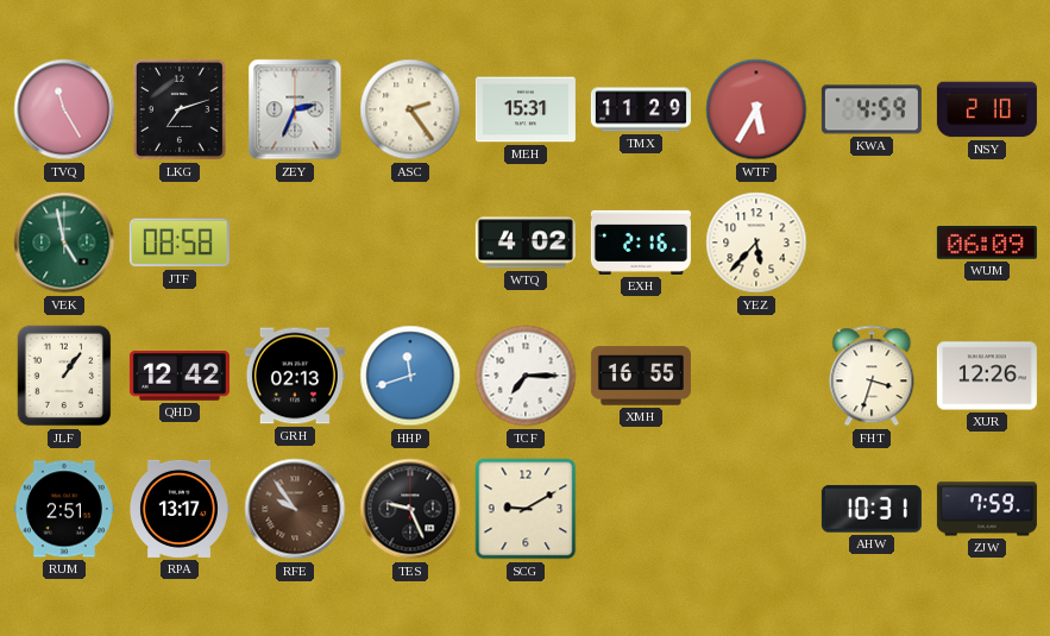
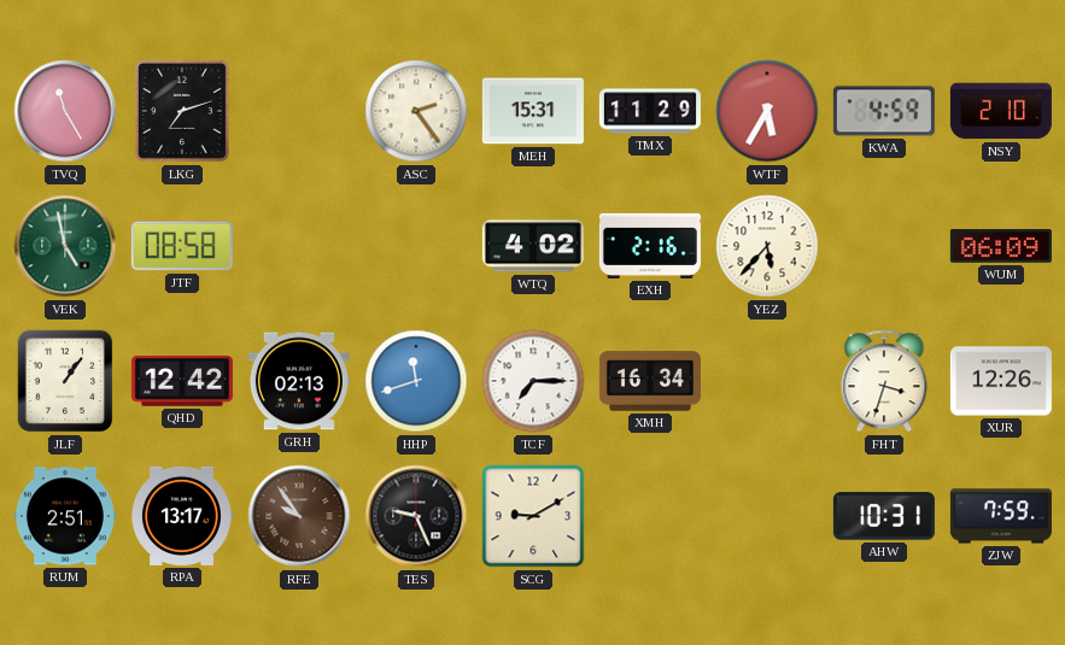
ZEY: 2:34 -> none
XMH: 16:55 -> 16:34
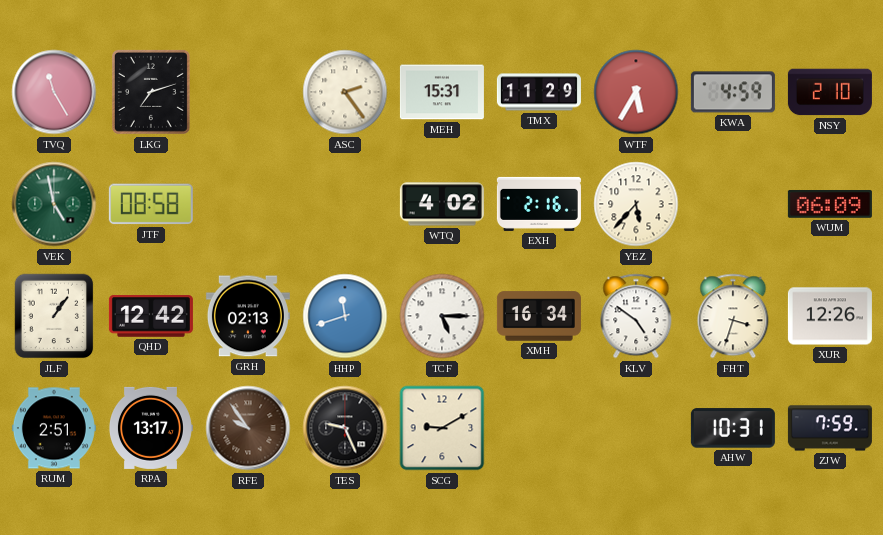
TCF: 7:15 -> 5:15
KLV: none -> 4:51
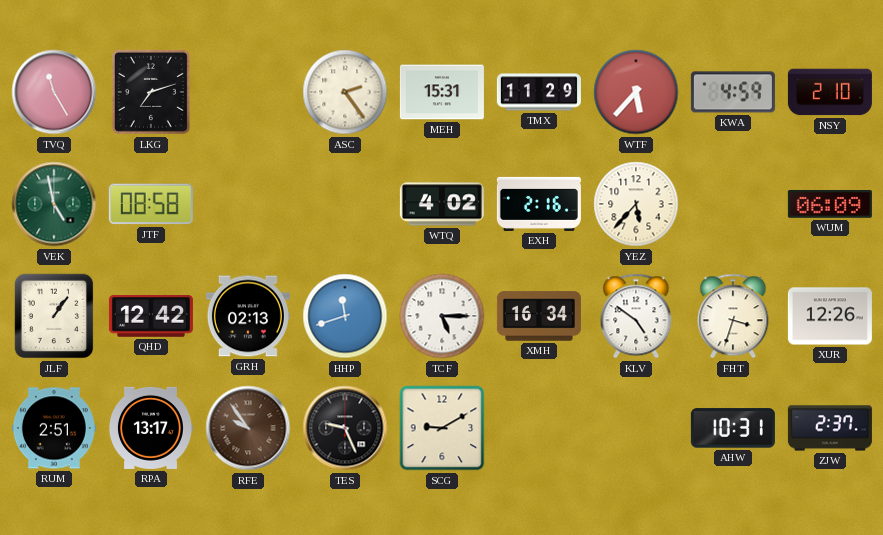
WTF: 5:35 -> 5:37
ZJW: 7:59 -> 2:37
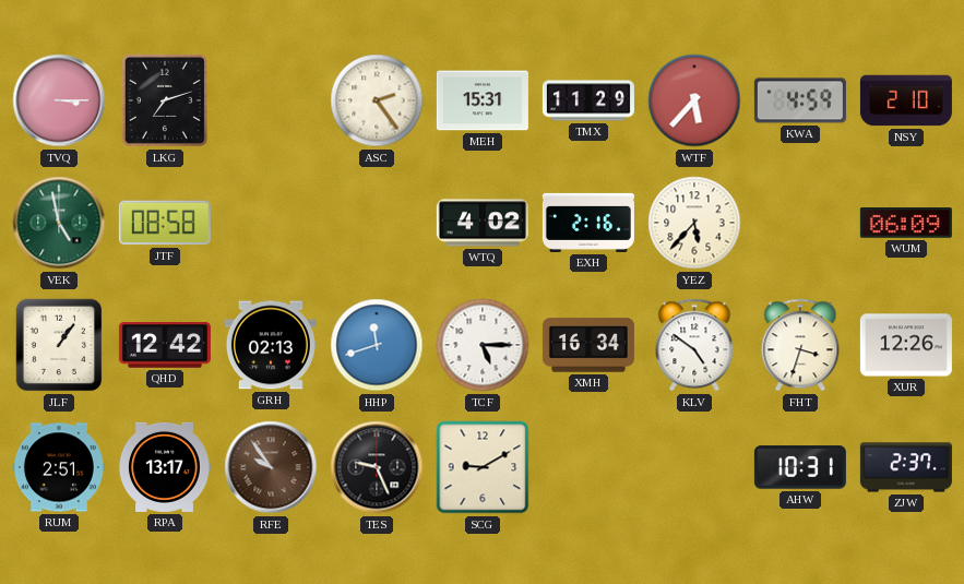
TVQ: 11:25 -> 3:15
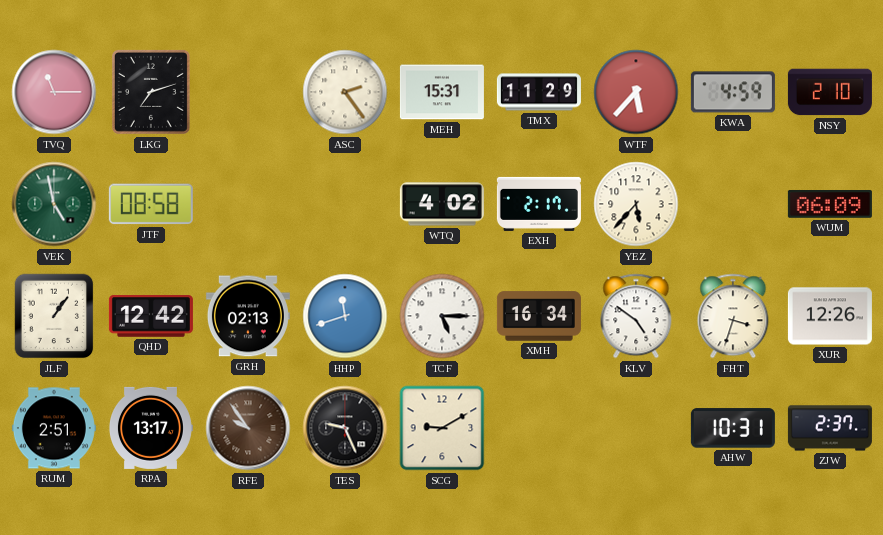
TVQ: 3:15 -> 11:15
EXH: 2:16 -> 2:17
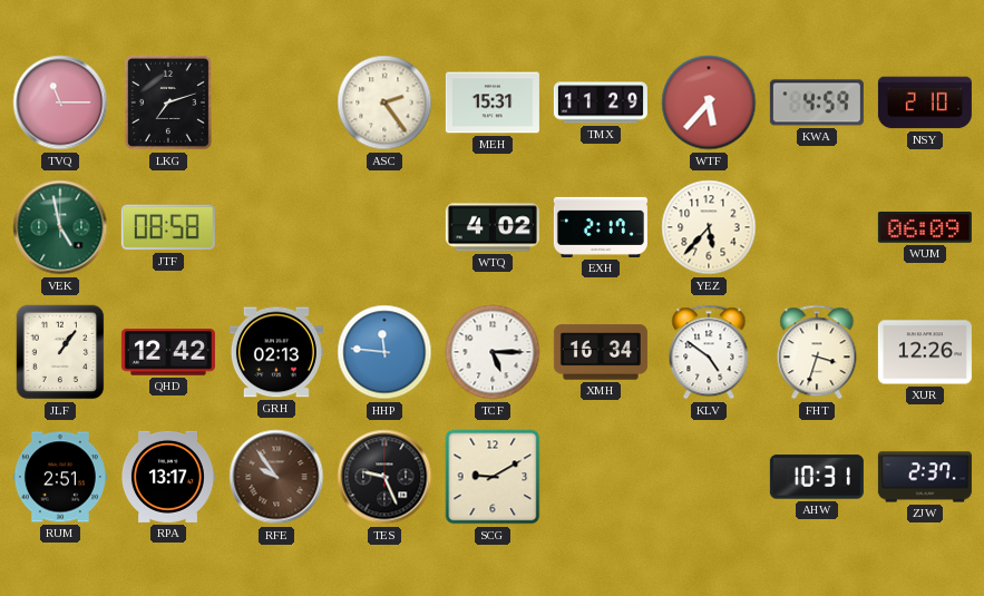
HHP: 11:42 -> 11:46
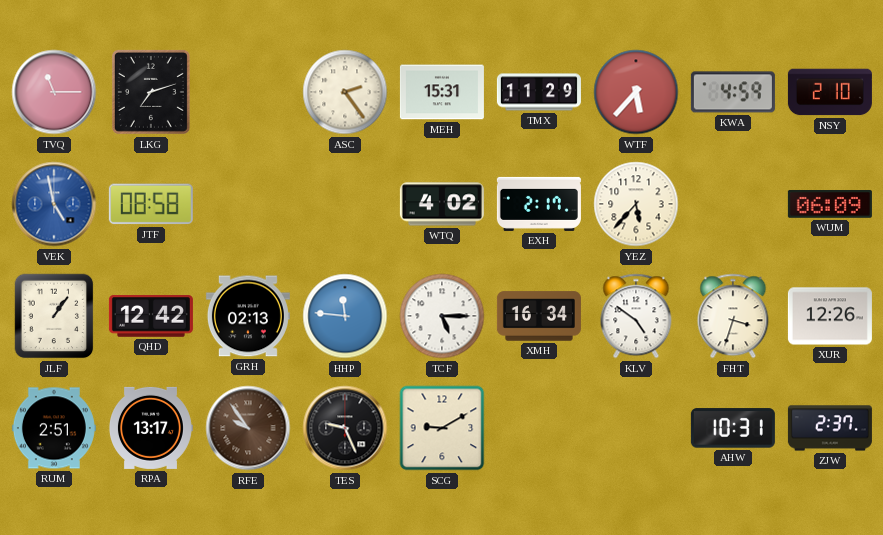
VEK dial: green -> blue
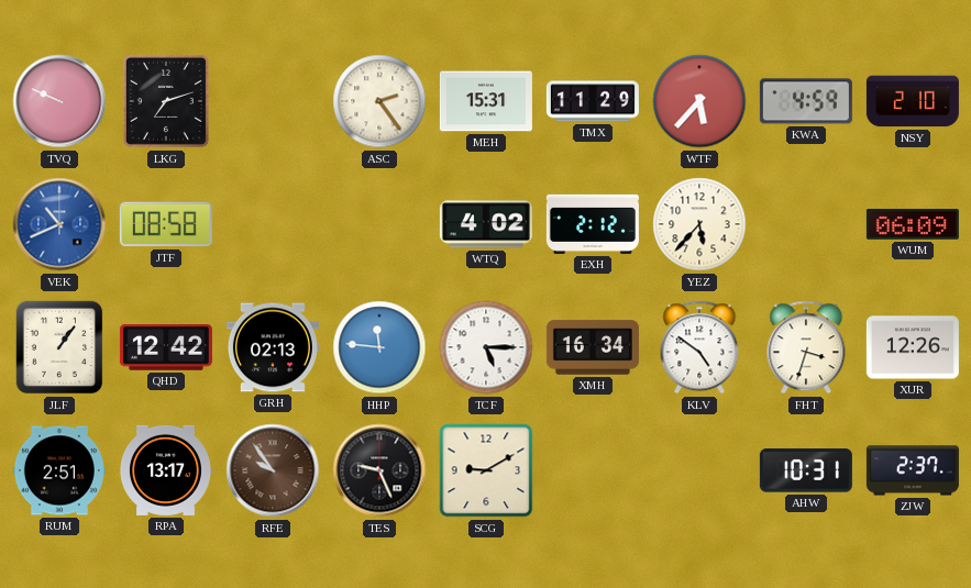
TVQ: 11:15 -> 9:49
VEK: 4:58 -> 10:41
EXH: 2:17 -> 2:12
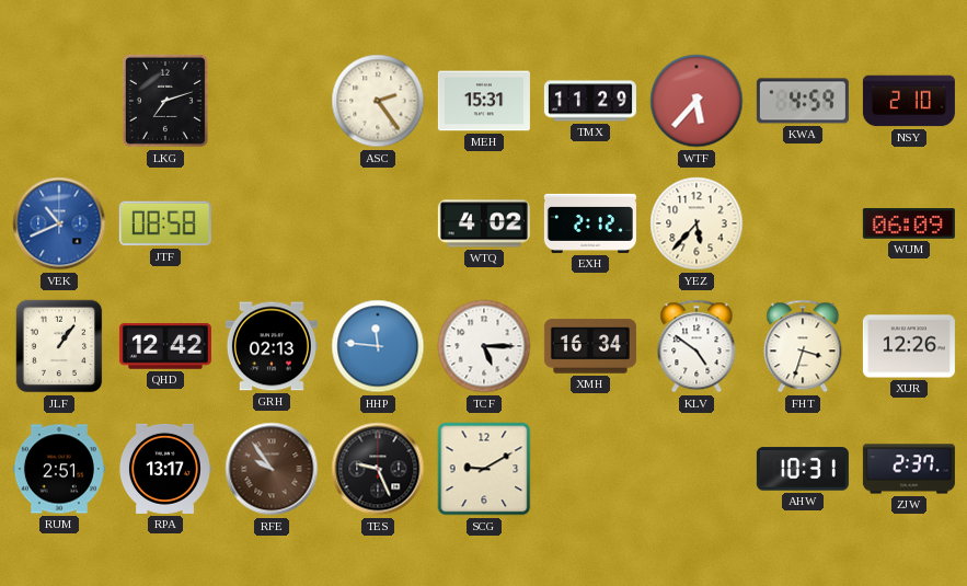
TVQ: 9:49 -> none
